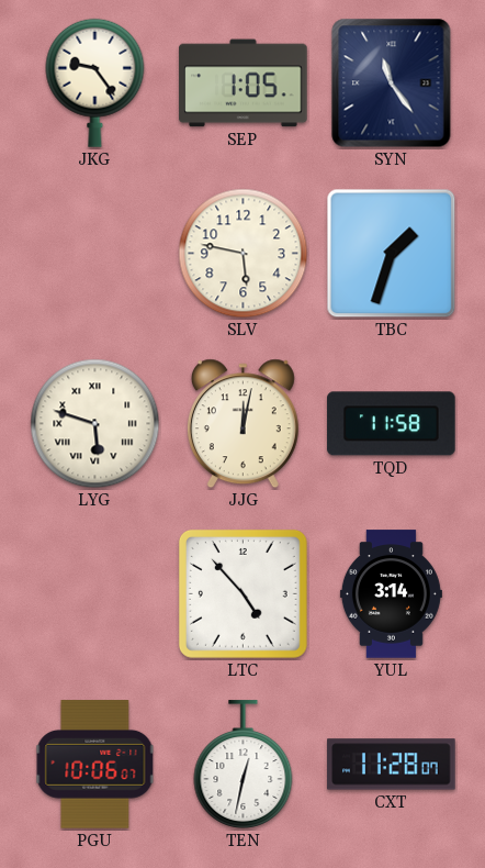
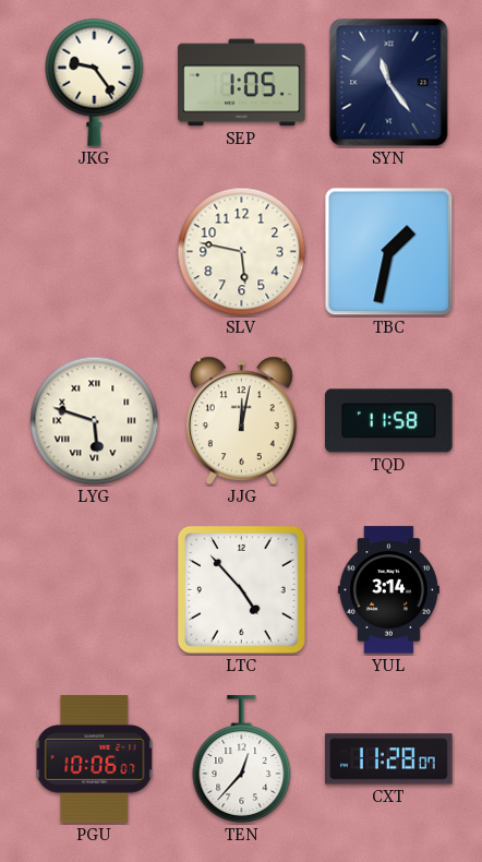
TBC: 1:33 -> 1:32
TEN: 12:32 -> 12:37
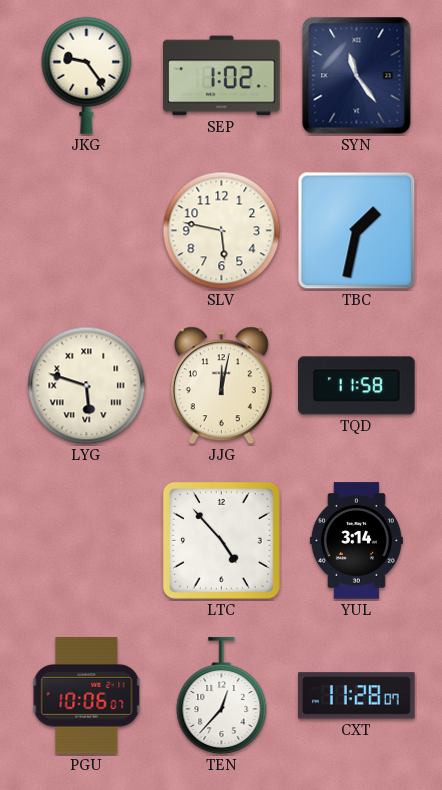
SEP: 1:05 -> 1:02
